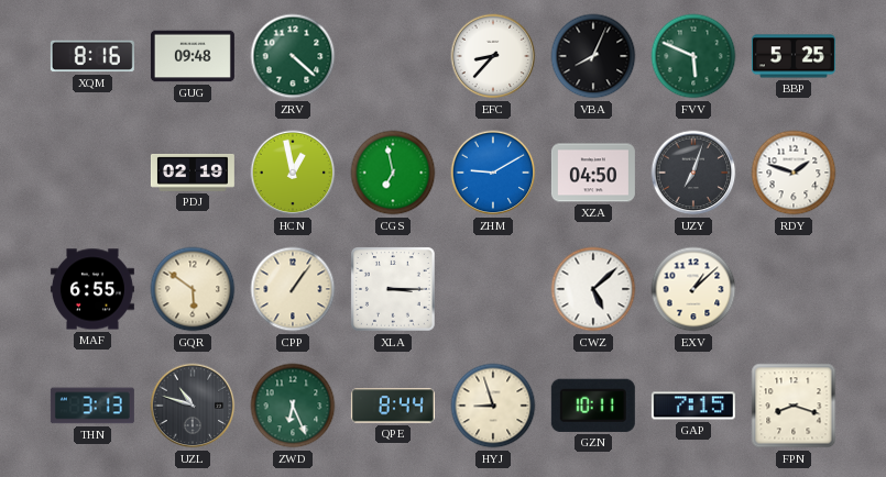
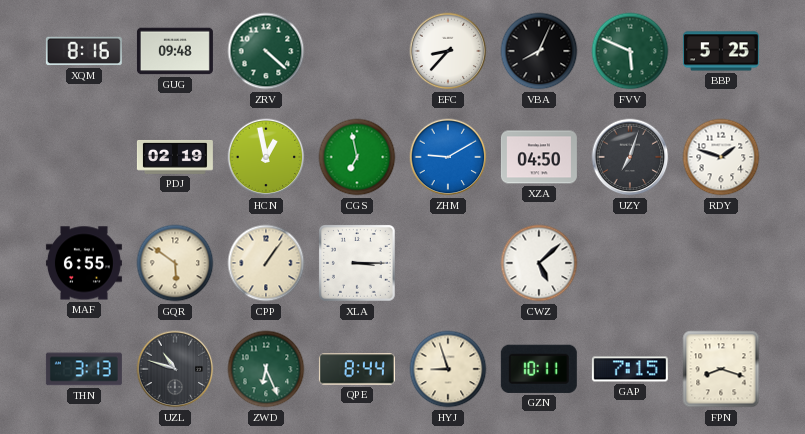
EXV: 1:08 -> none
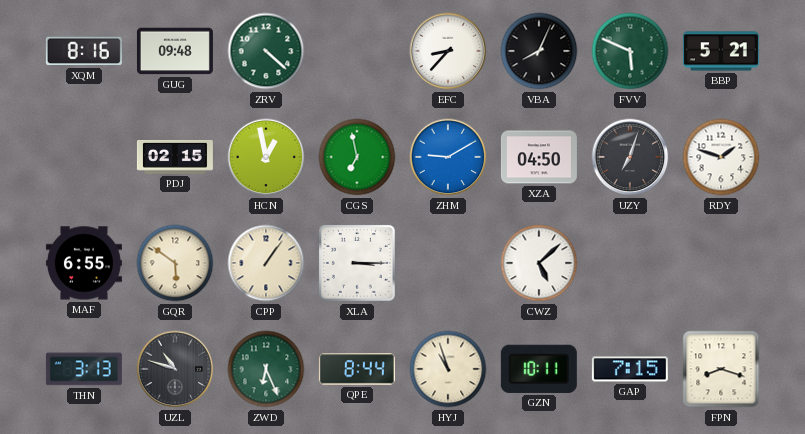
BBP: 5:25 -> 5:21
PDJ: 02:19 -> 02:15
HYJ: 8:57 -> 10:57
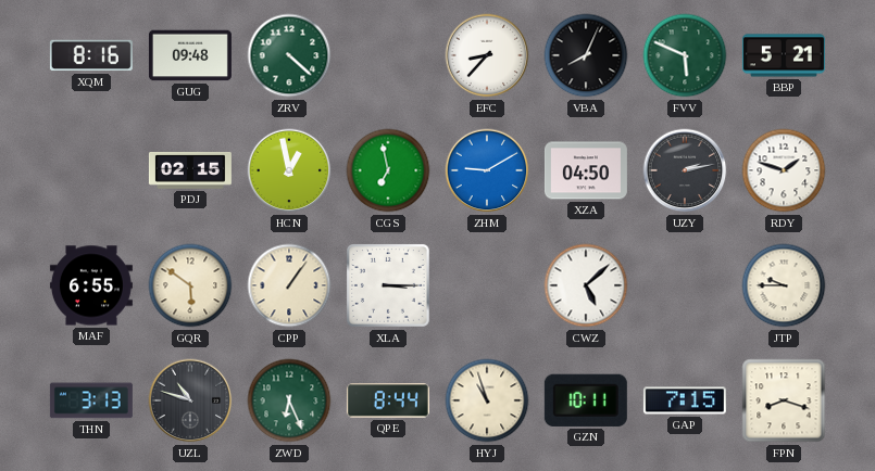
UZY: 7:03 -> 2:13
JTP: none -> 9:45
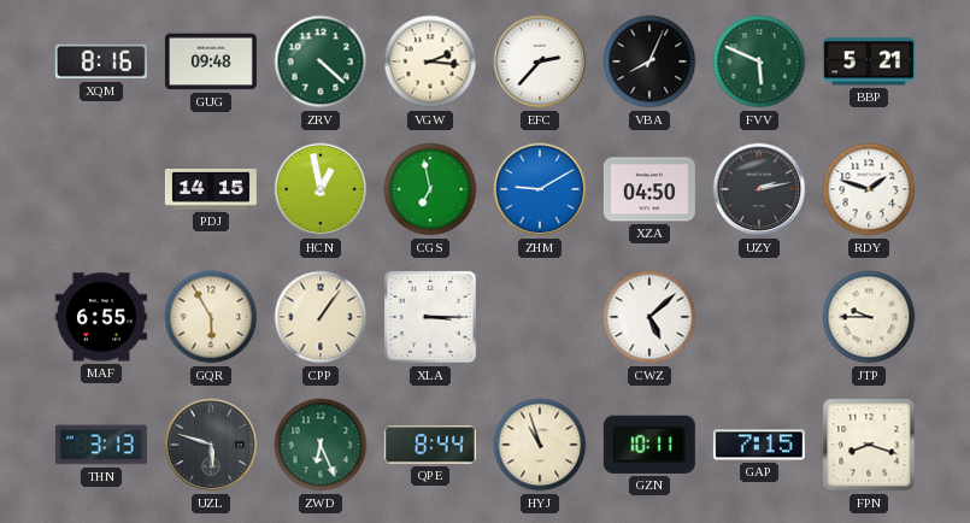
VGW: none -> 2:16
EFC: 8:37 -> 2:37
PDJ: 02:15 -> 14:15
GQR: 5:51 -> 5:55
UZL: 10:48 -> 5:48
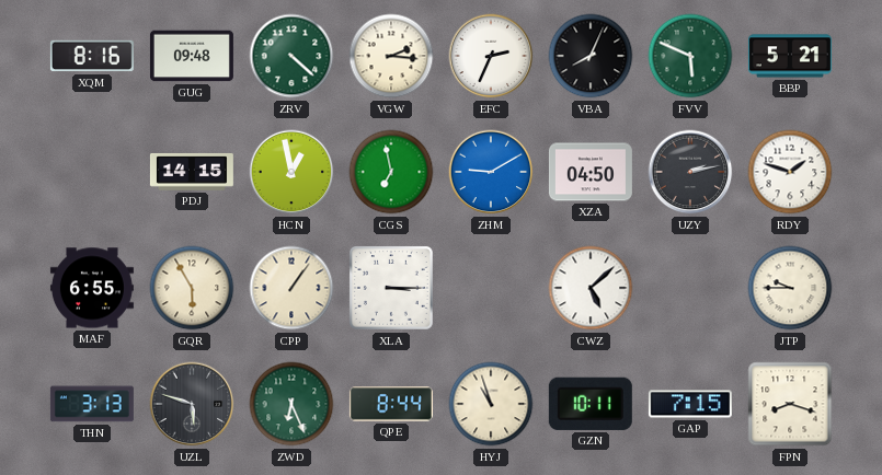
EFC: 2:37 -> 2:34
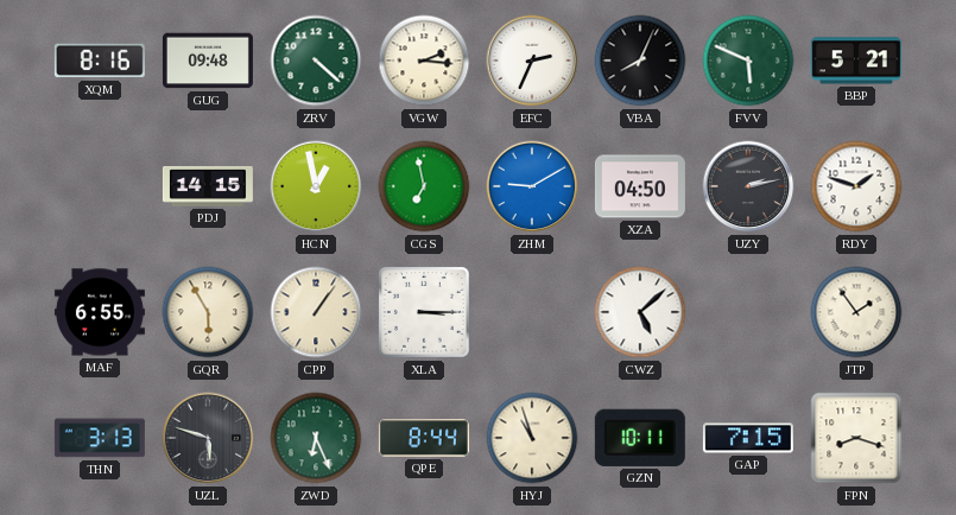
JTP: 9:45 -> 1:54
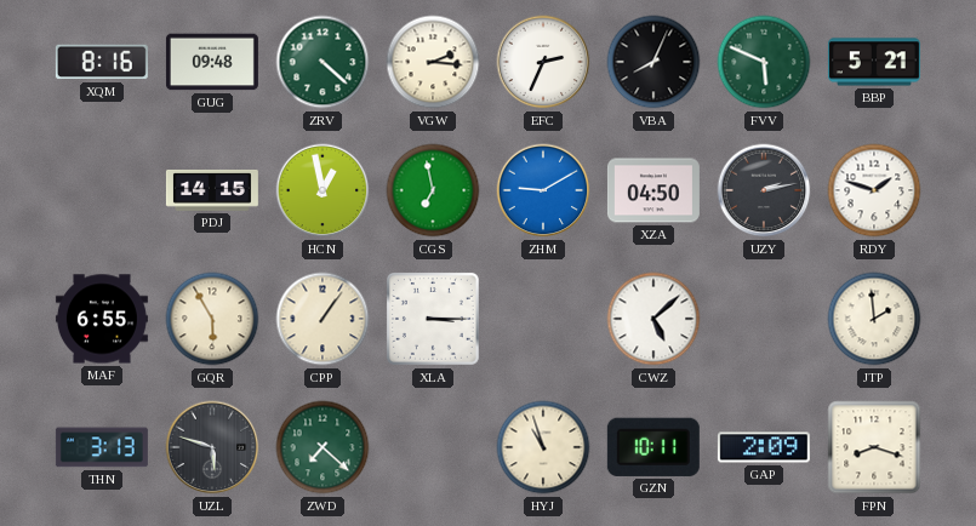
JTP: 1:54 -> 1:59
ZWD: 6:26 -> 7:22
QPE: 8:44 -> none
GAP: 7:15 -> 2:09
